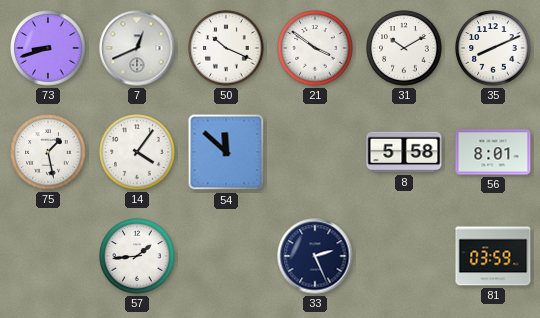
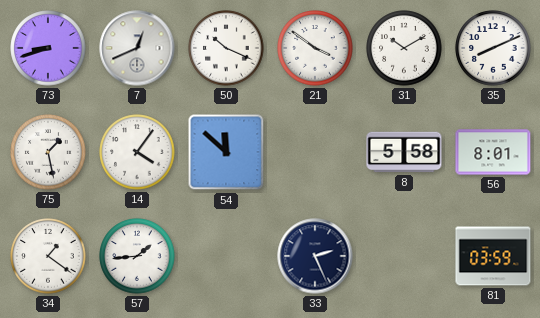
34: none -> 1:21
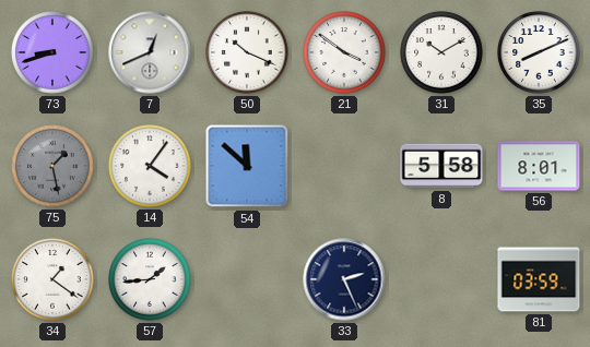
75 dial: white -> grey
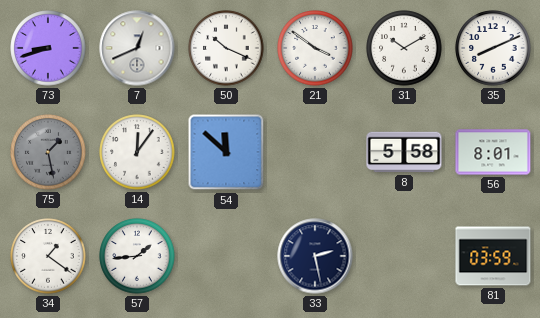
14: 4:06 -> 12:06
33: 2:26 -> 2:28
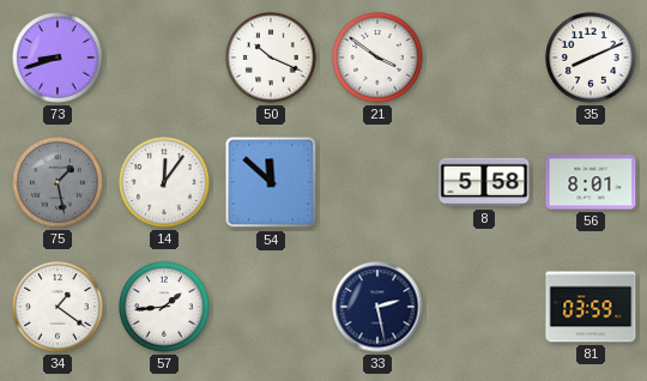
7: 12:41 -> none
31: 10:10 -> none
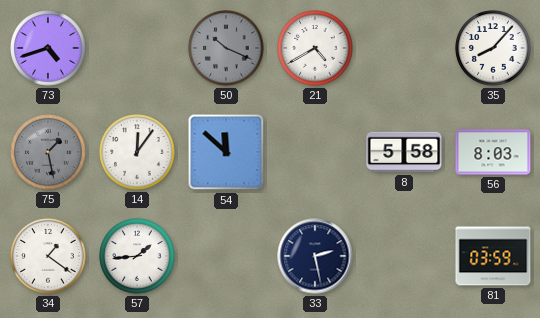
73: 8:42 -> 4:42
50 dial: white -> grey
21: 3:51 -> 4:40
35: 8:11 -> 8:07
56: 8:01 -> 8:03
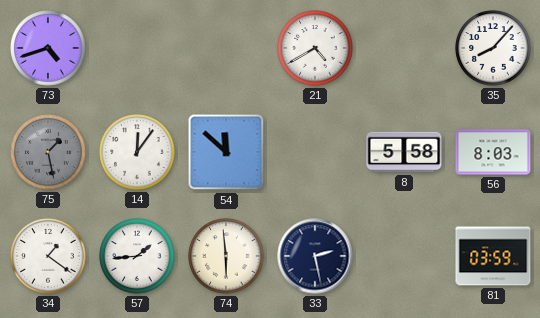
50: 10:19 -> none
74: none -> 5:59
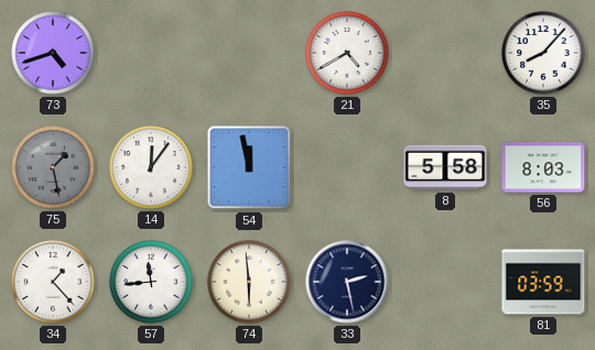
54: 11:52 -> 11:58
34: 1:21 -> 1:23
57: 1:44 -> 11:44
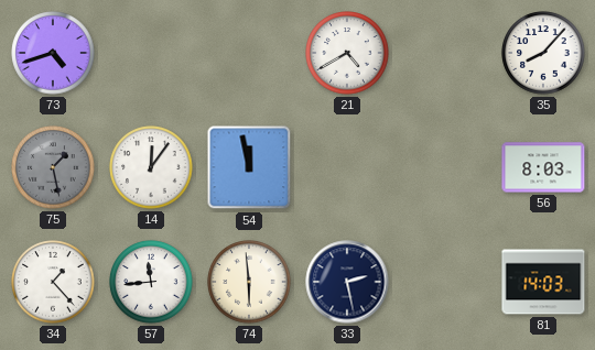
8: 5:58 -> none
81: 03:59 -> 14:03
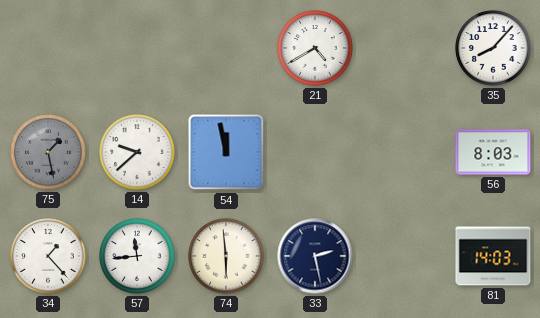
73: 4:42 -> none
14: 12:06 -> 9:38
